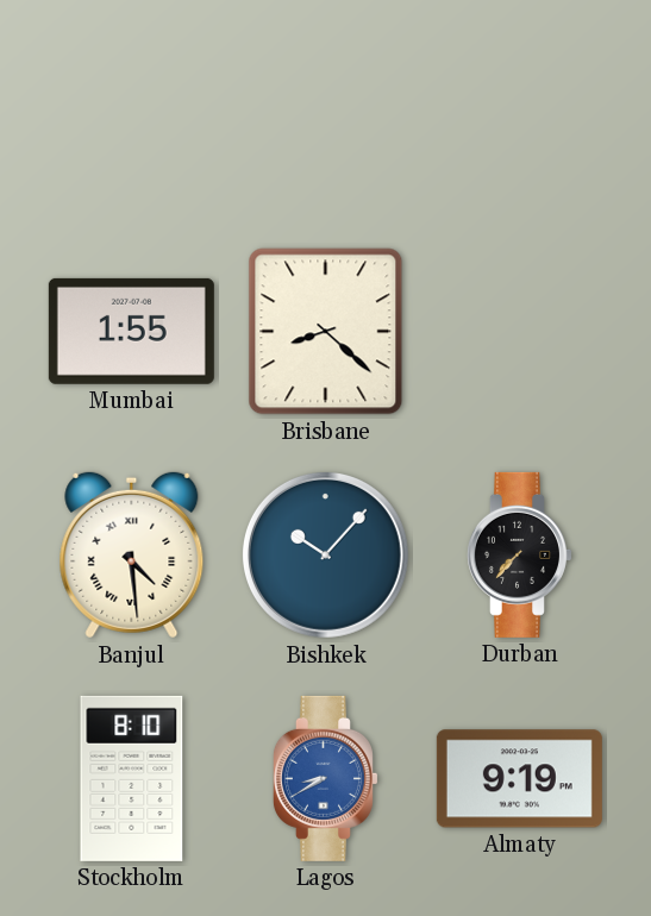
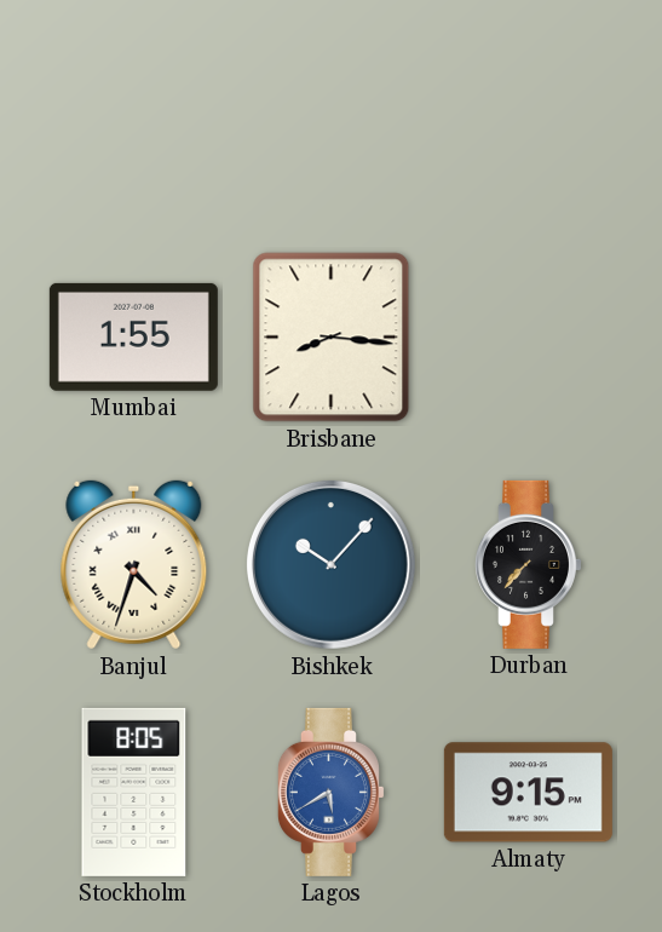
Brisbane: 8:22 -> 8:16
Banjul: 4:29 -> 4:33
Stockholm: 8:10 -> 8:05
Lagos: 8:40 -> 5:40
Almaty: 9:19 -> 9:15
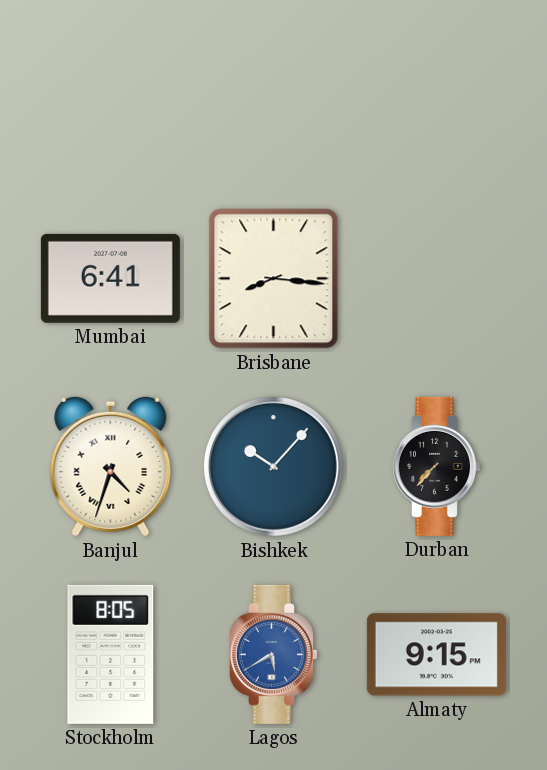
Mumbai: 1:55 -> 6:41
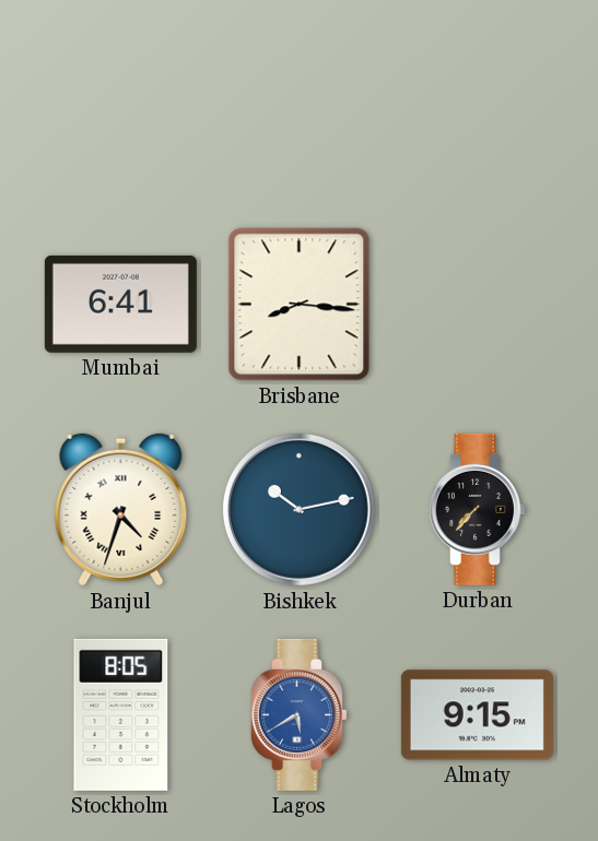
Bishkek: 10:07 -> 10:13
